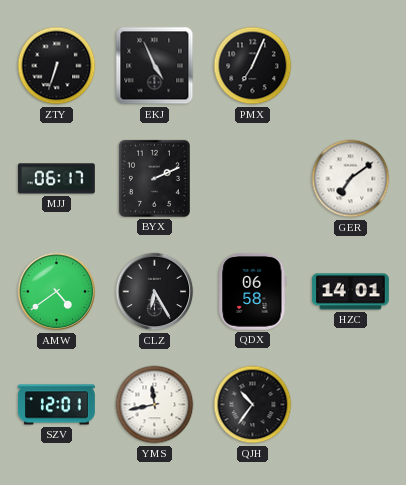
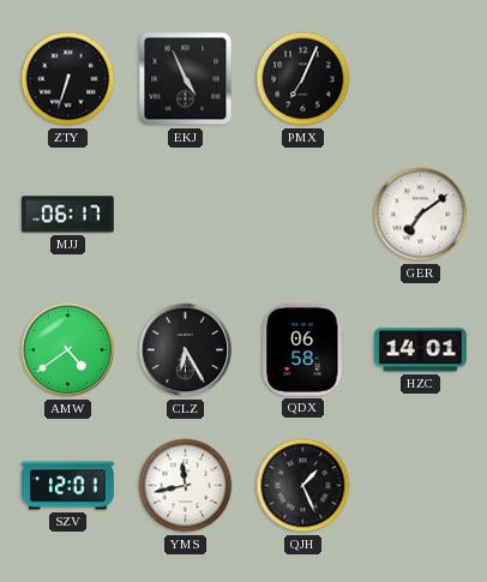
BYX: 2:11 -> none
QJH: 10:36 -> 1:26
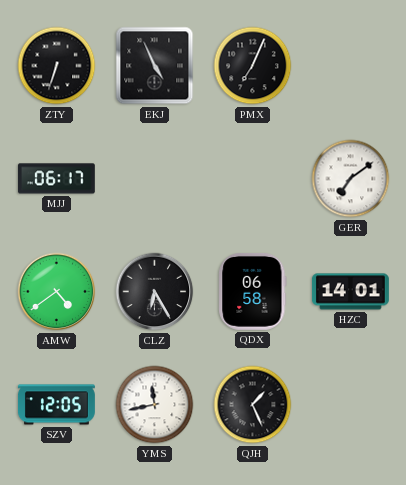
SZV: 12:01 -> 12:05
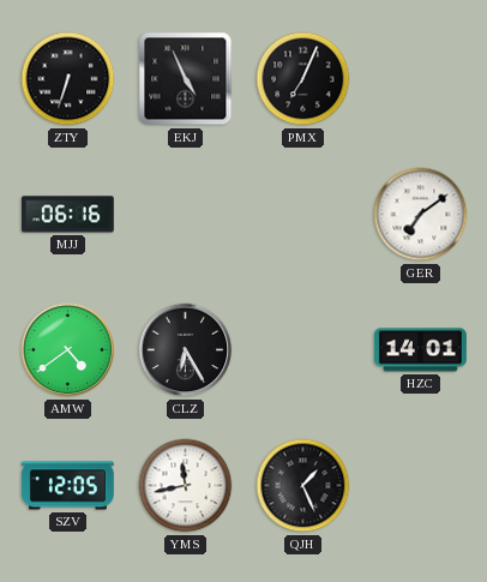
MJJ: 06:17 -> 06:16
QDX: 06:58 -> none
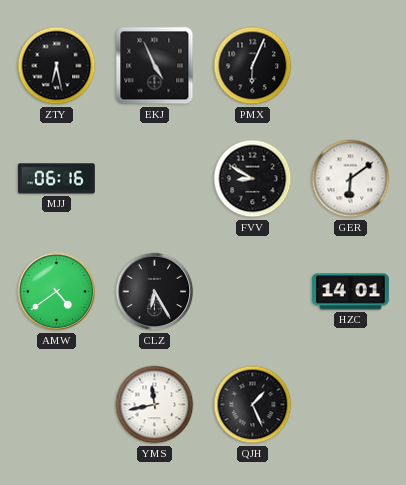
ZTY: 6:33 -> 6:28
PMX: 7:04 -> 6:04
FVV: none -> 8:50
GER: 7:09 -> 6:09
SZV: 12:05 -> none
